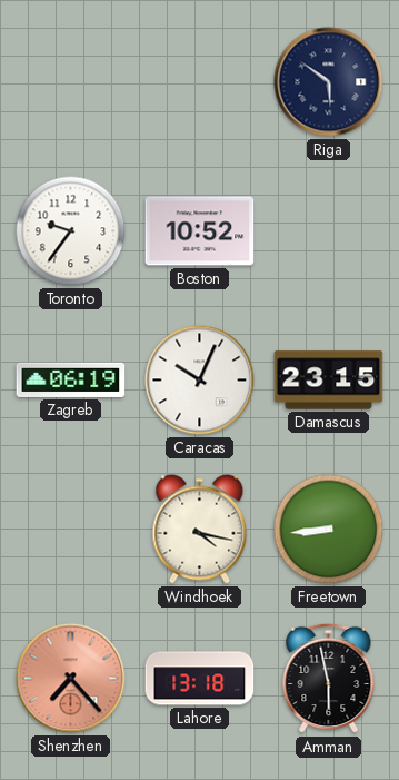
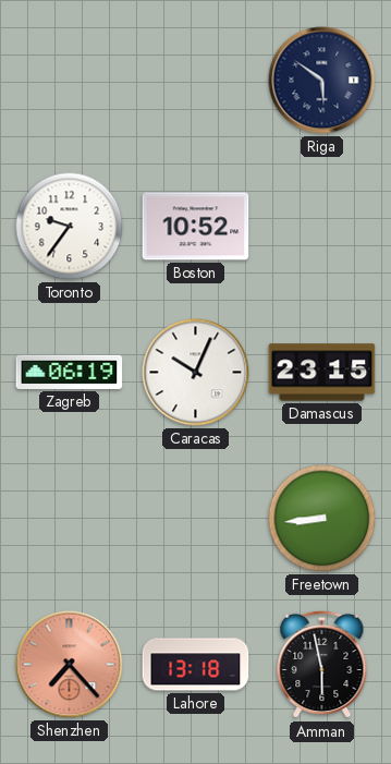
Windhoek: 4:17 -> none
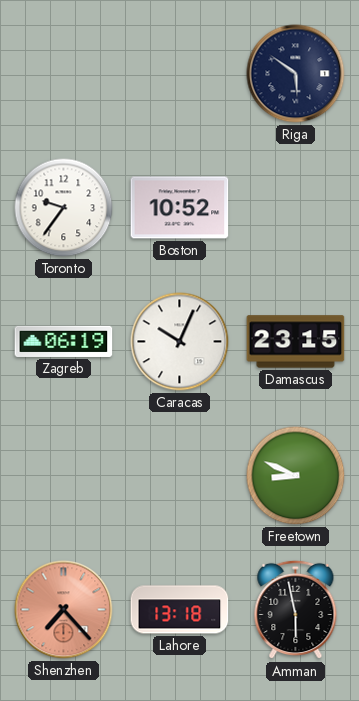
Freetown: 8:44 -> 8:49
